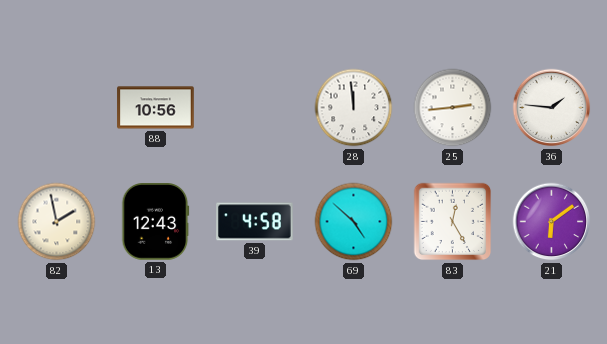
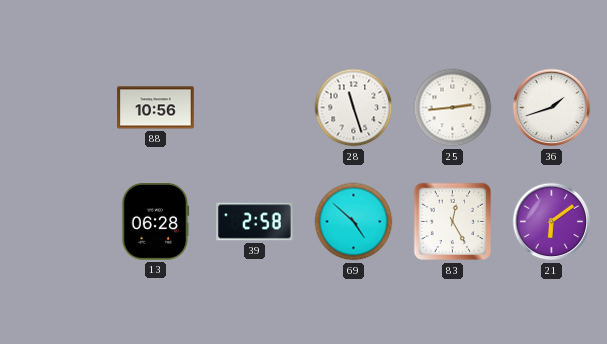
28: 11:59 -> 11:27
36: 1:46 -> 1:42
82: 1:58 -> none
13: 12:43 -> 06:28
39: 4:58 -> 2:58
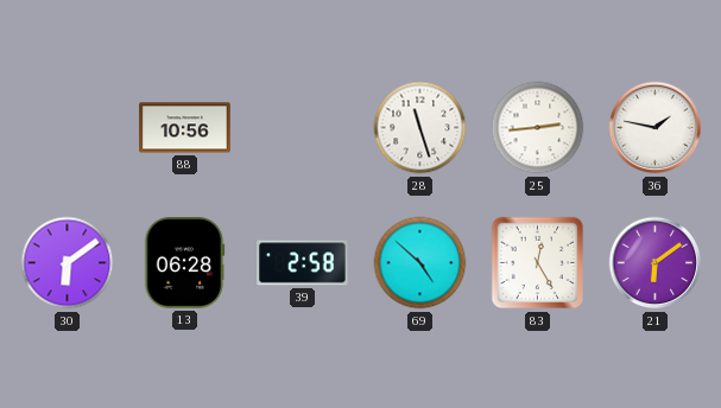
36: 1:42 -> 1:47
30: none -> 6:09
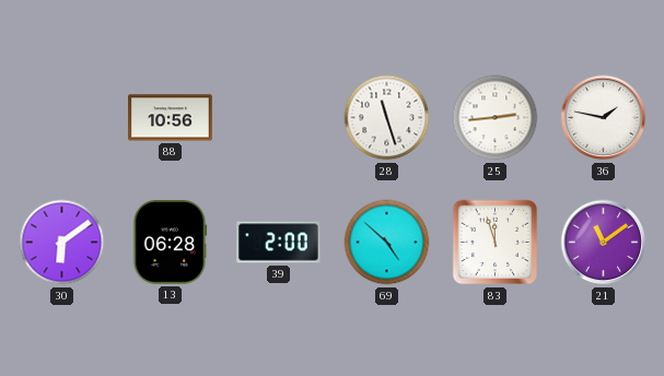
39: 2:58 -> 2:00
83: 12:25 -> 11:57
21: 6:09 -> 11:09
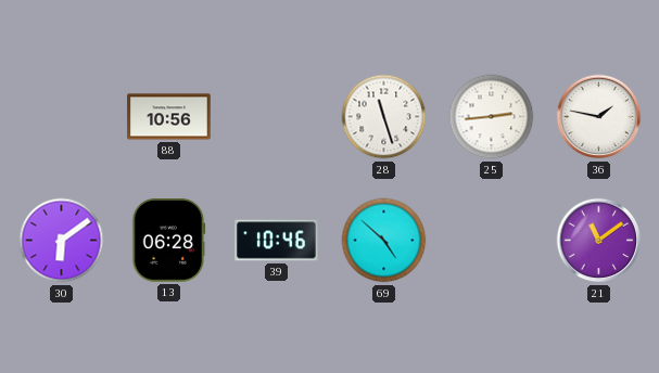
39: 2:00 -> 10:46
83: 11:57 -> none
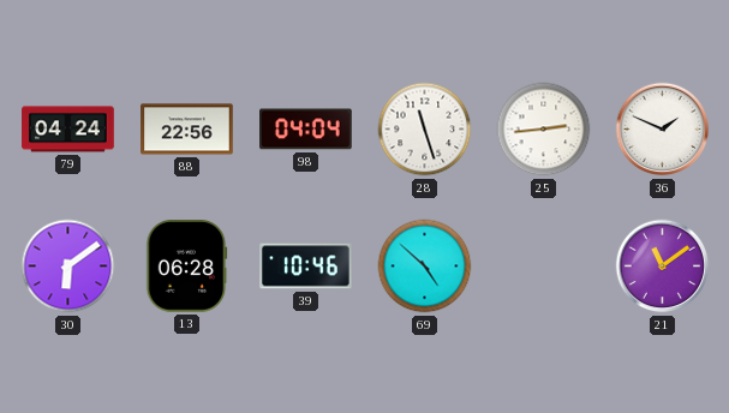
79: none -> 04:24
88: 10:56 -> 22:56
98: none -> 04:04
36: 1:47 -> 1:49
